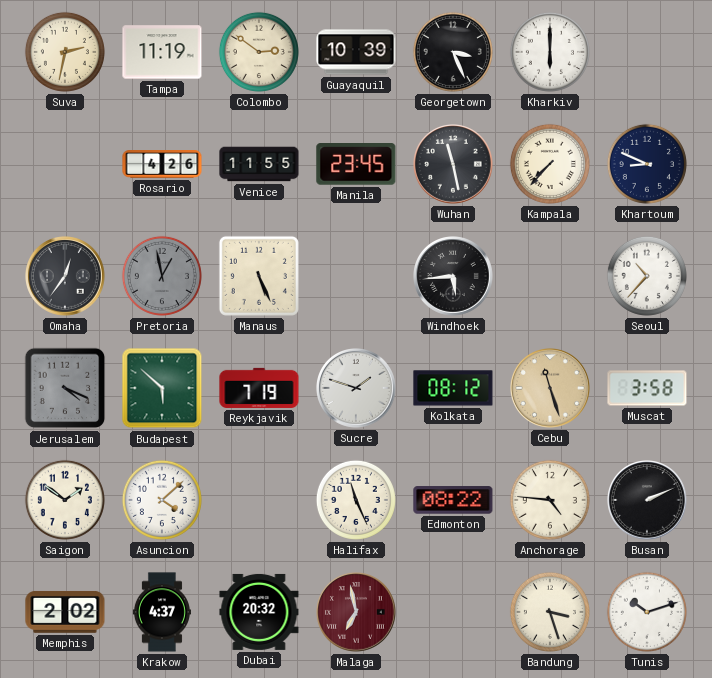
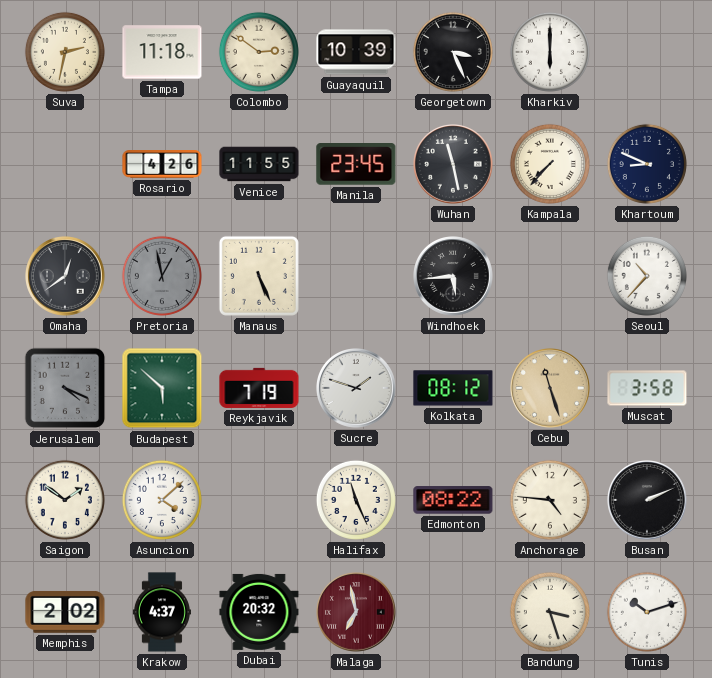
Tampa: 11:19 -> 11:18
Omaha: 12:36 -> 12:39
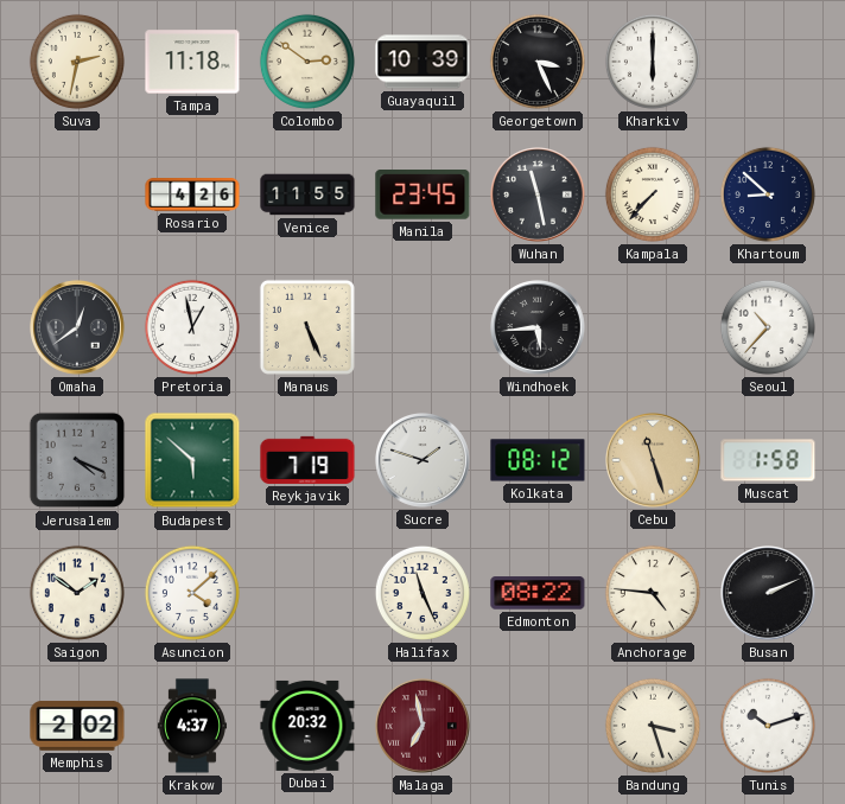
Khartoum: 8:49 -> 8:52
Pretoria dial: grey -> white
Muscat: 3:58 -> 1:58
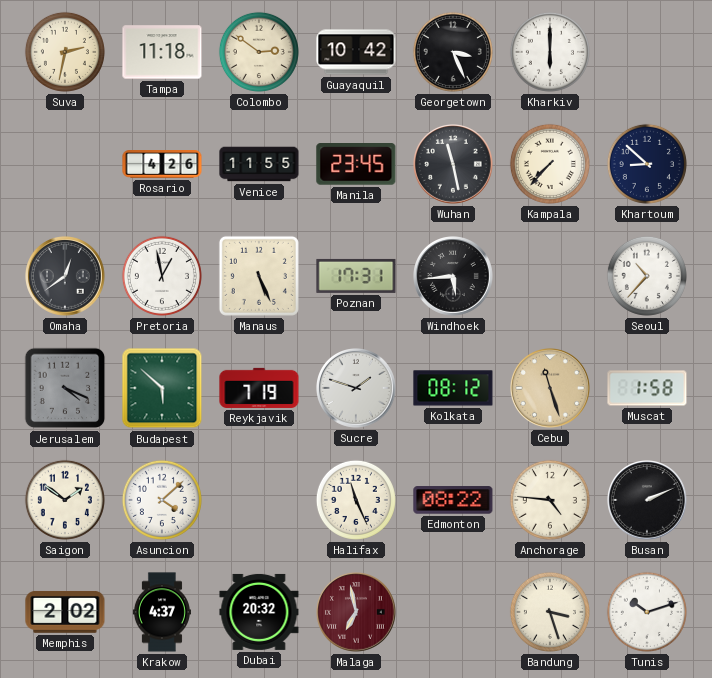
Guayaquil: 10:39 -> 10:42
Poznan: none -> 17:31
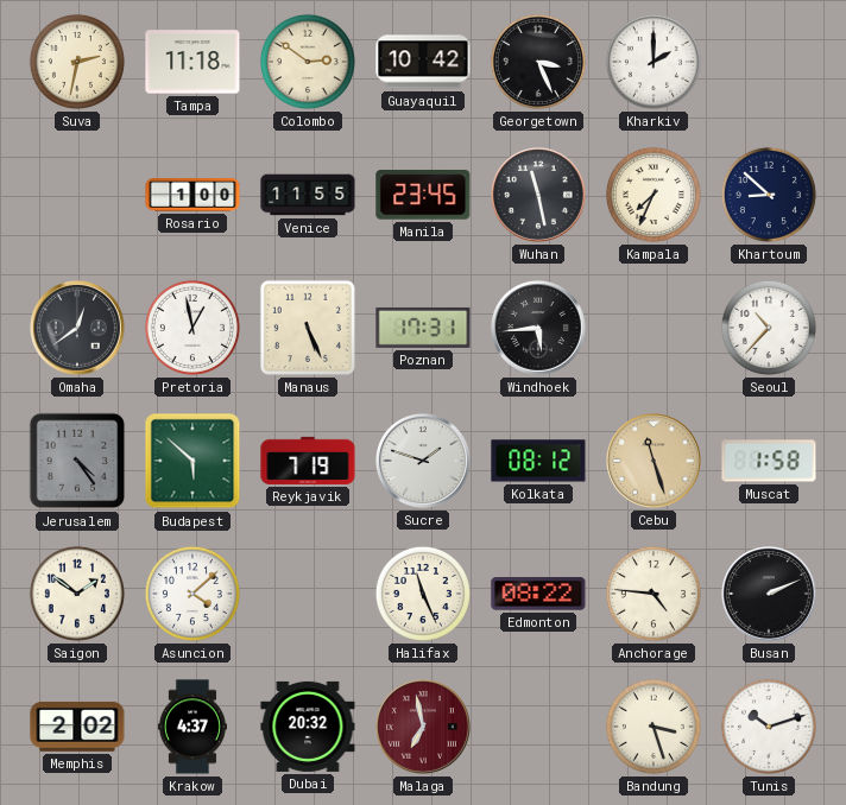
Kharkiv: 6:00 -> 2:00
Rosario: 4:26 -> 1:00
Kampala: 7:37 -> 7:34
Jerusalem: 4:19 -> 4:24
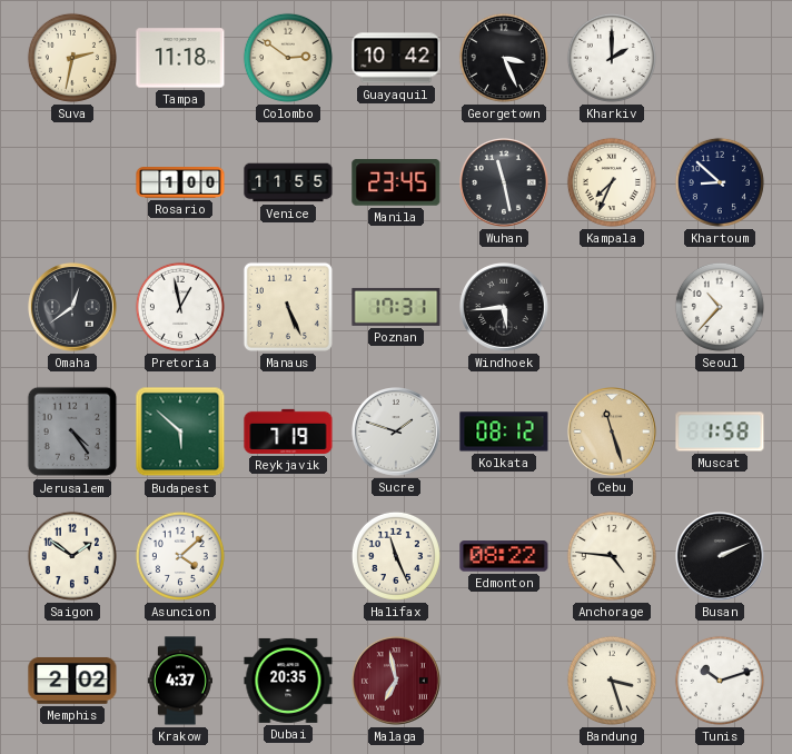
Dubai: 20:32 -> 20:35
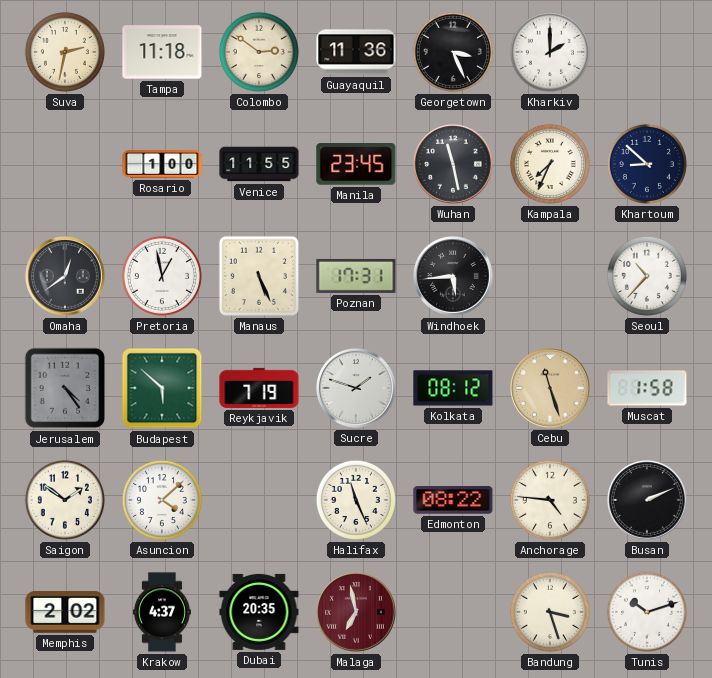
Guayaquil: 10:42 -> 11:36
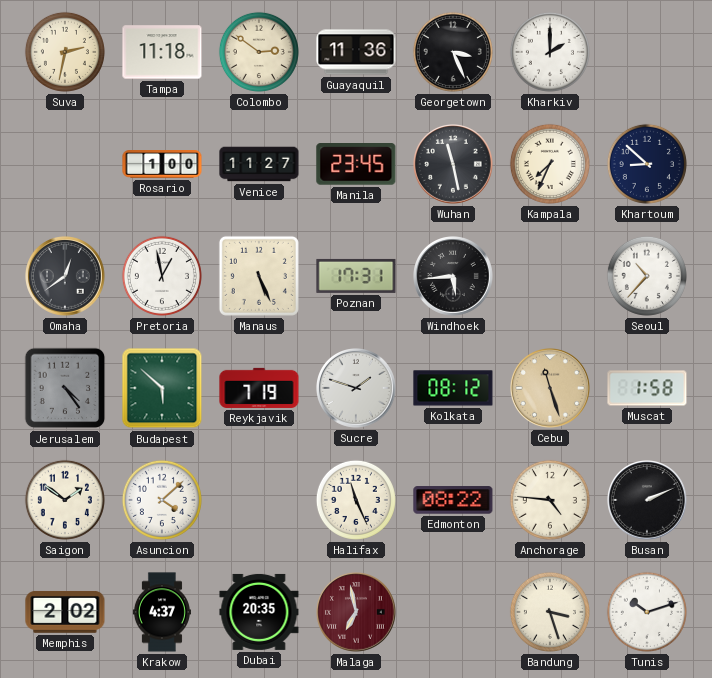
Venice: 11:55 -> 11:27
